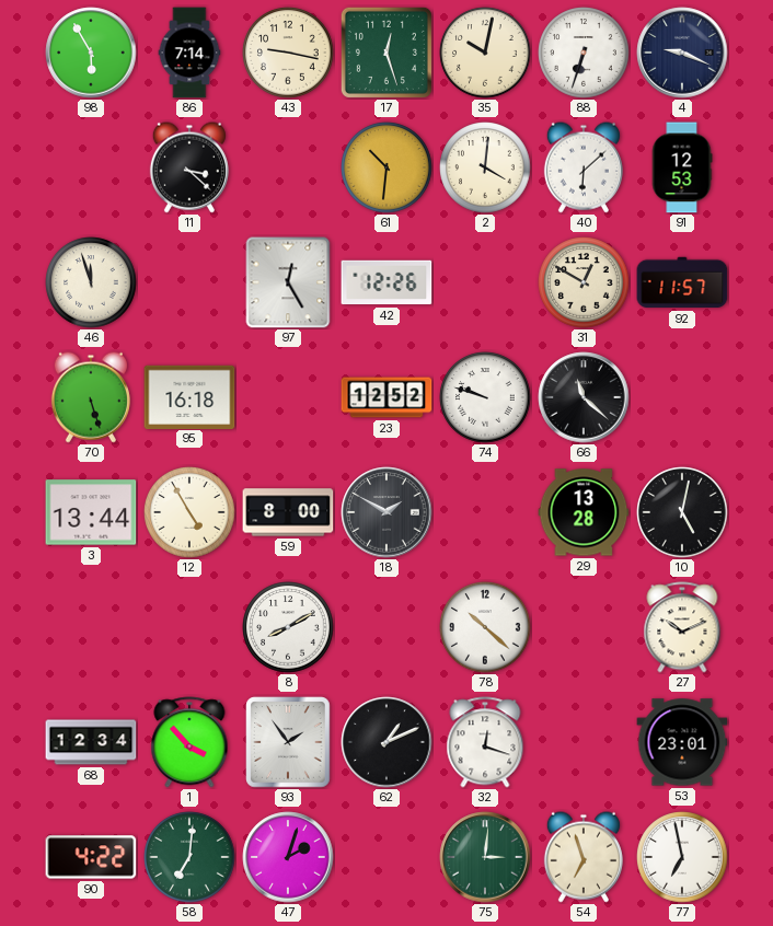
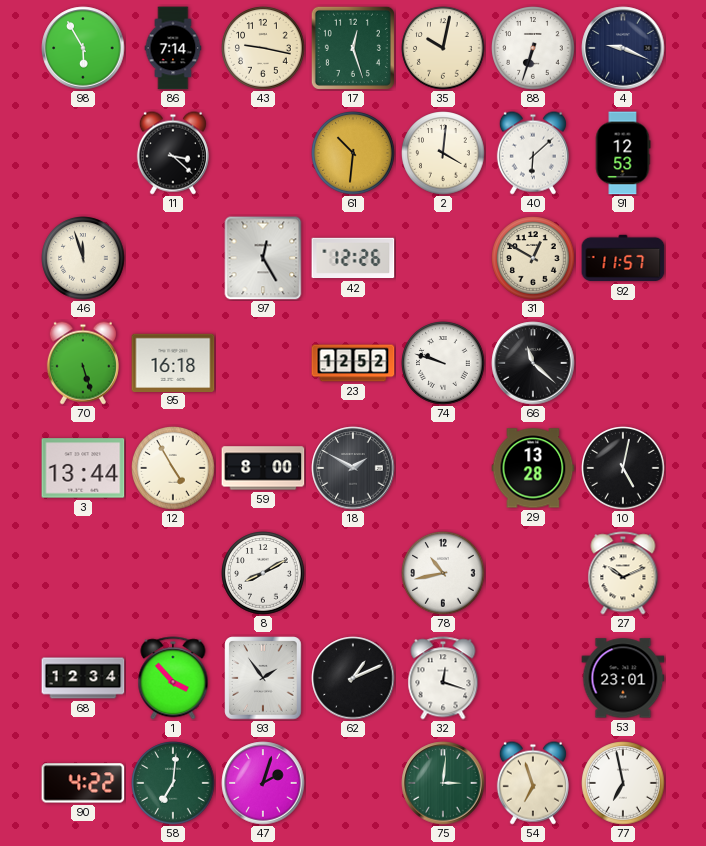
78: 10:22 -> 10:43
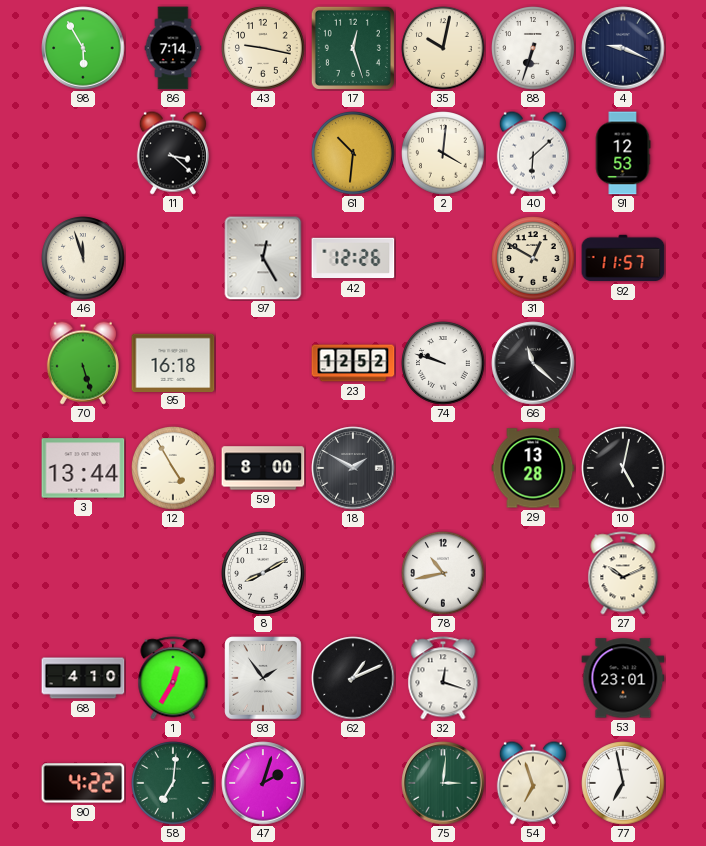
68: 12:34 -> 4:10
1: 3:53 -> 12:35
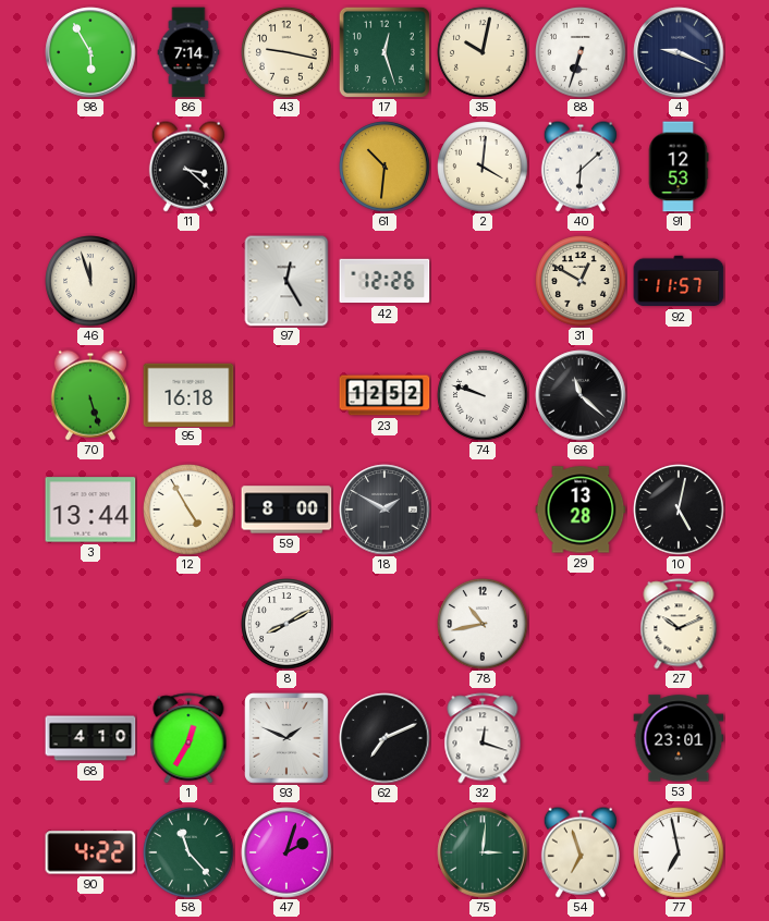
93: 1:54 -> 1:49
62: 1:11 -> 7:11
58: 7:01 -> 11:23
